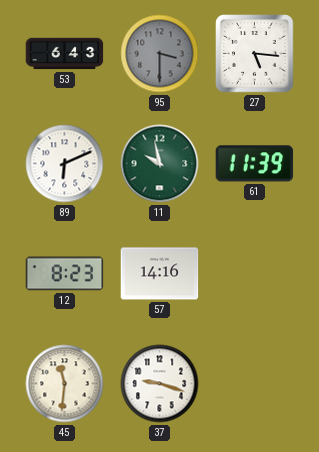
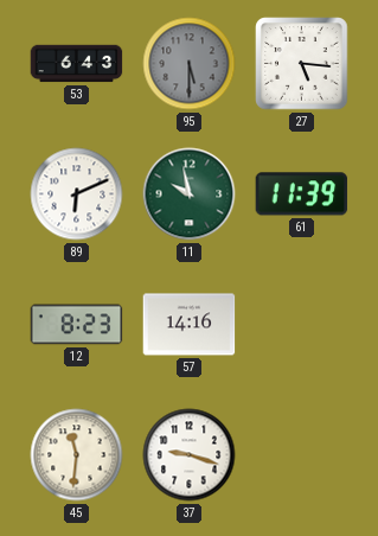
95: 3:30 -> 5:30
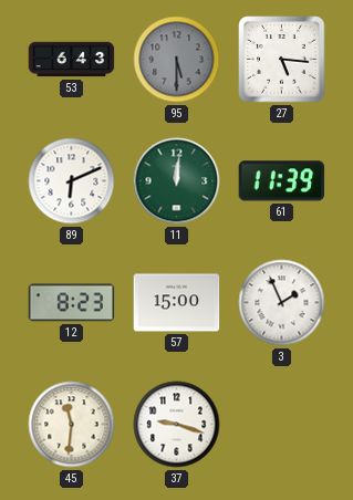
11: 9:58 -> 12:01
57: 14:16 -> 15:00
3: none -> 1:56
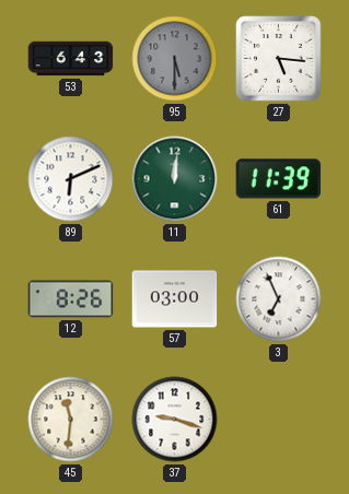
12: 8:23 -> 8:26
57: 15:00 -> 03:00
3: 1:56 -> 6:56
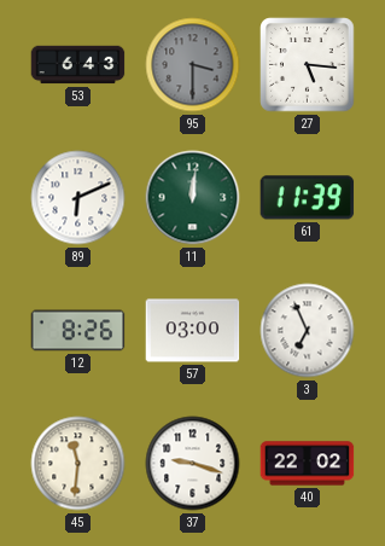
95: 5:30 -> 3:30
40: none -> 22:02
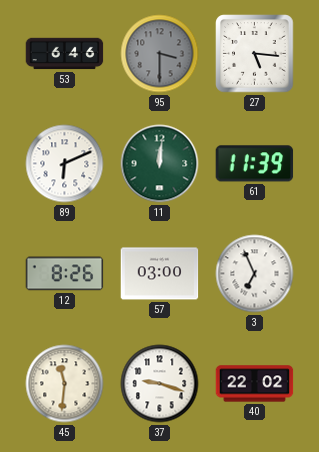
53: 6:43 -> 6:46
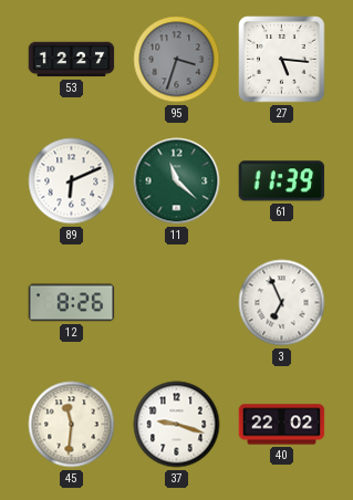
53: 6:46 -> 12:27
95: 3:30 -> 3:33
11: 12:01 -> 11:22
57: 03:00 -> none
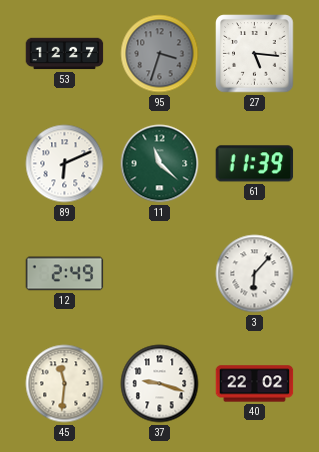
12: 8:26 -> 2:49
3: 6:56 -> 6:07
